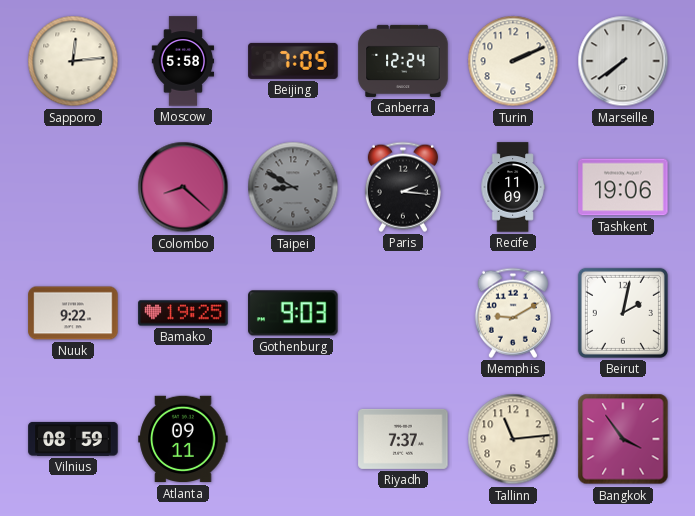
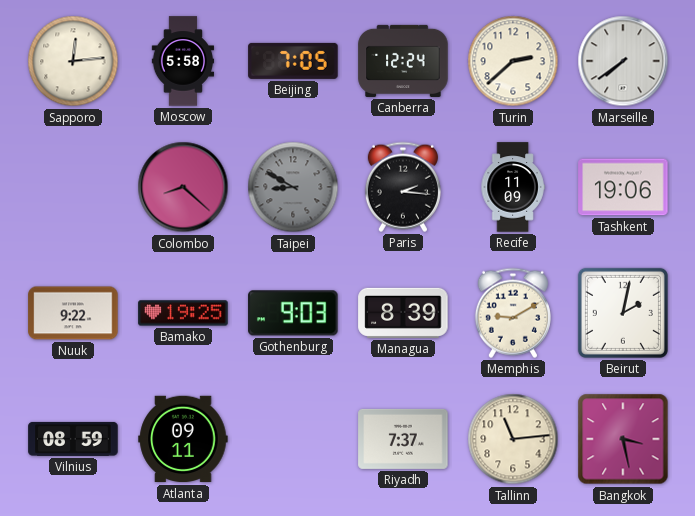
Turin: 2:11 -> 2:38
Managua: none -> 8:39
Bangkok: 3:54 -> 3:28
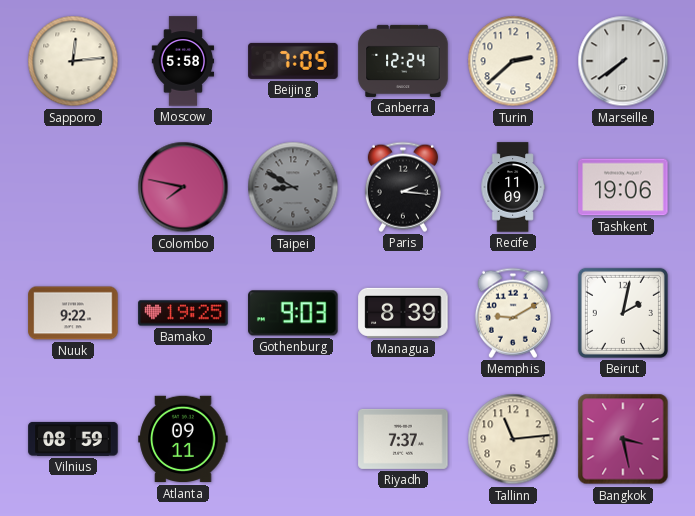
Colombo: 8:22 -> 7:47
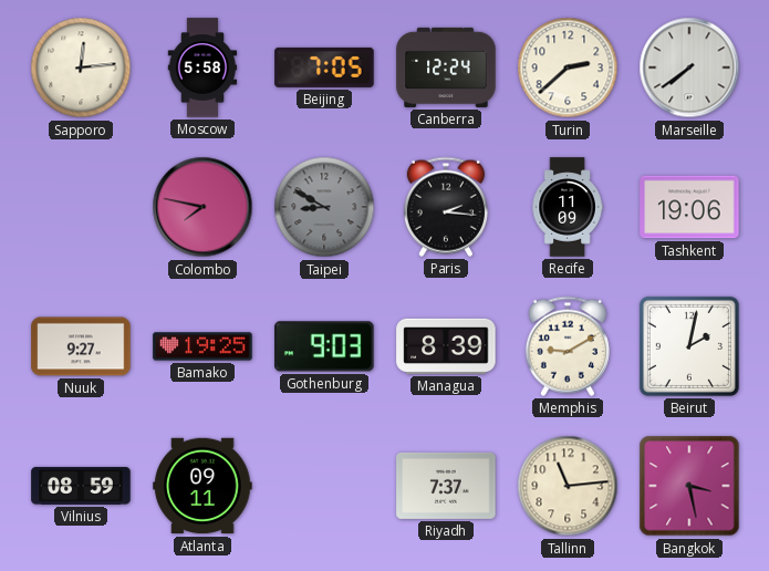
Nuuk: 9:22 -> 9:27
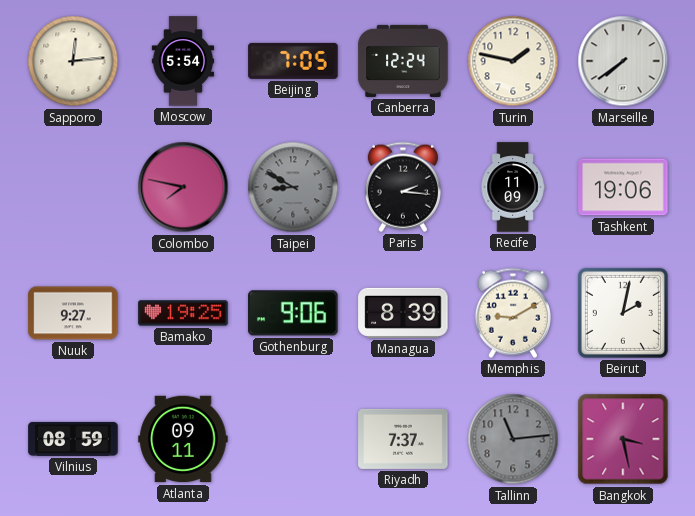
Moscow: 5:58 -> 5:54
Turin: 2:38 -> 1:47
Gothenburg: 9:03 -> 9:06
Tallinn dial: cream -> grey
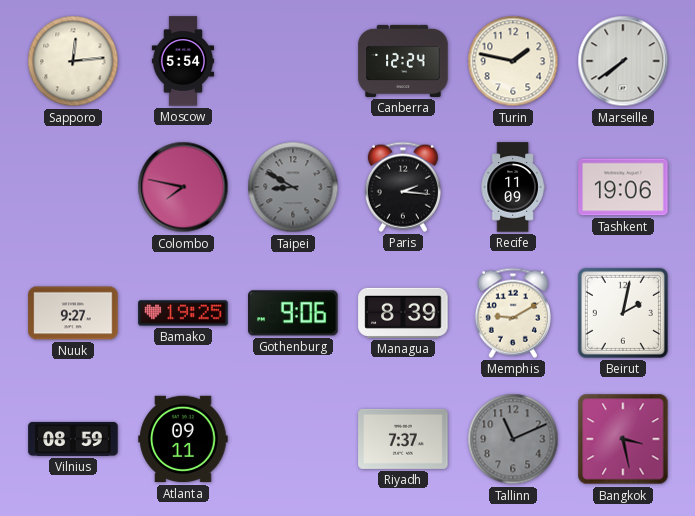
Beijing: 7:05 -> none
Tallinn: 11:14 -> 11:11
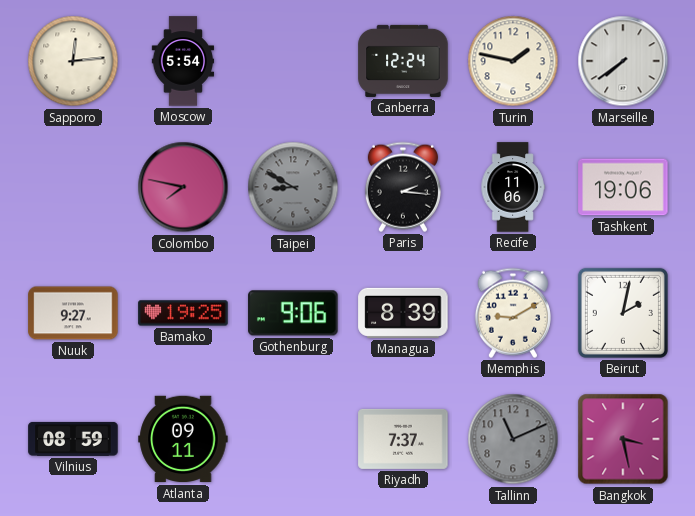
Recife: 11:09 -> 11:06
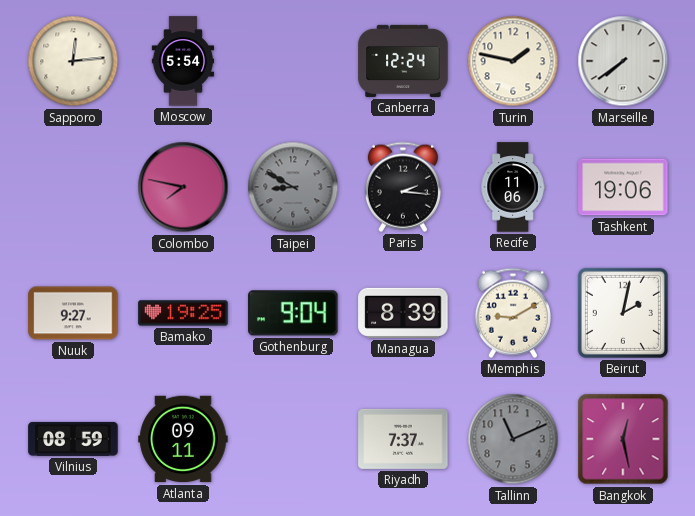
Gothenburg: 9:06 -> 9:04
Bangkok: 3:28 -> 12:28
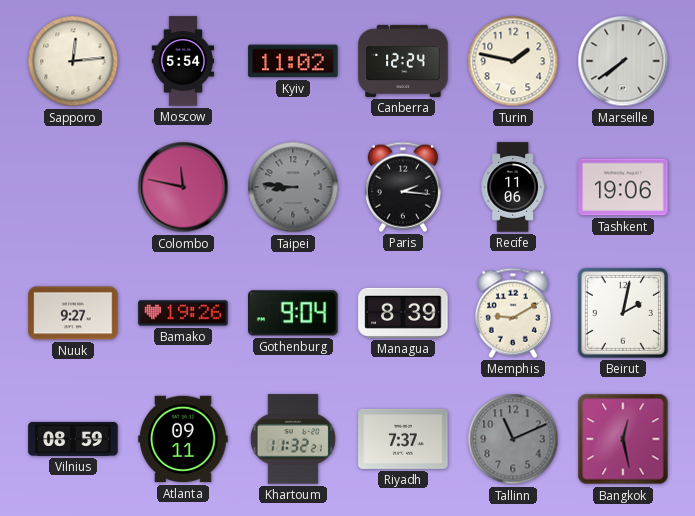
Kyiv: none -> 11:02
Colombo: 7:47 -> 11:47
Taipei: 8:50 -> 8:46
Bamako: 19:25 -> 19:26
Khartoum: none -> 11:32
